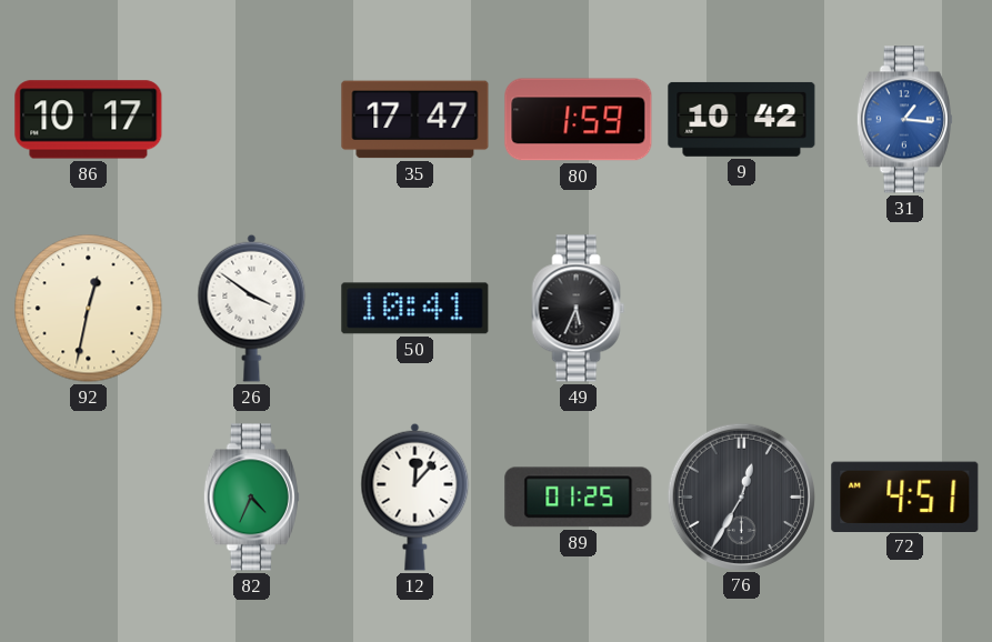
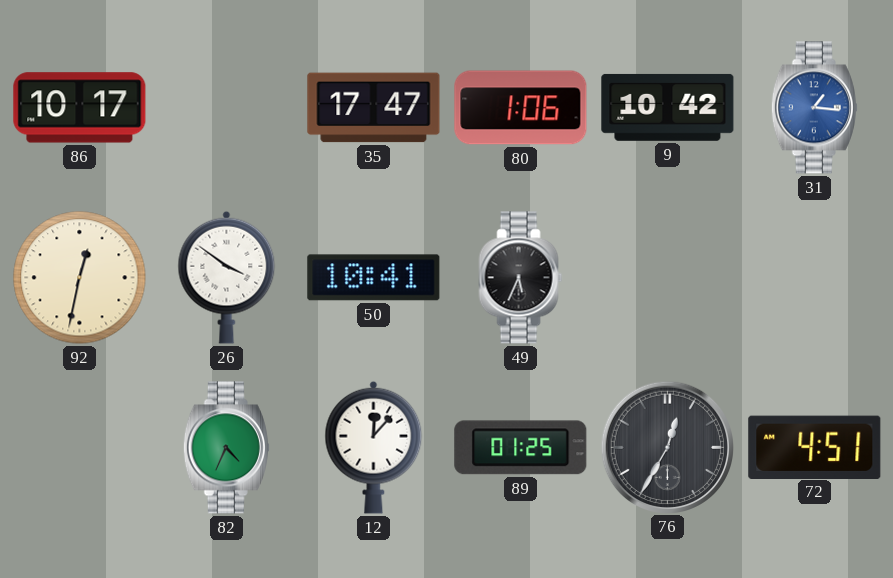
80: 1:59 -> 1:06
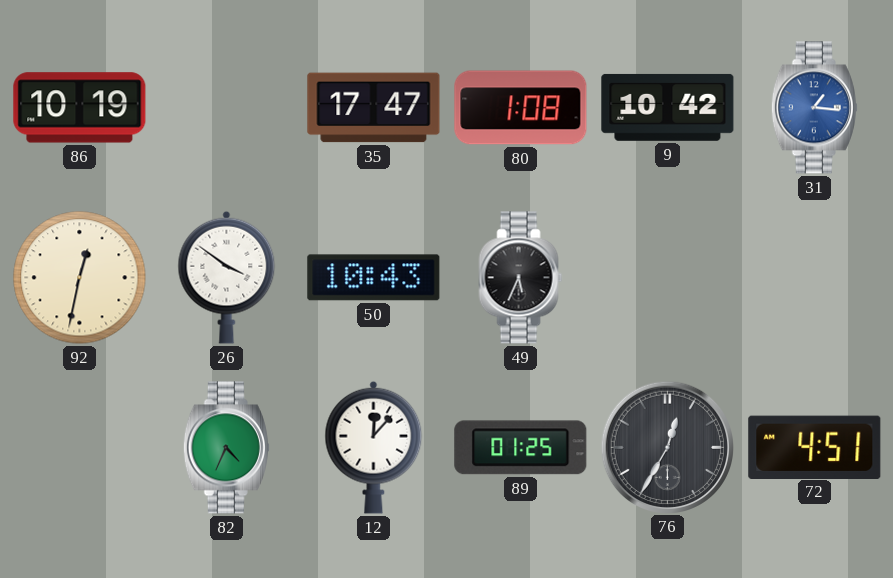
86: 10:17 -> 10:19
80: 1:06 -> 1:08
50: 10:41 -> 10:43
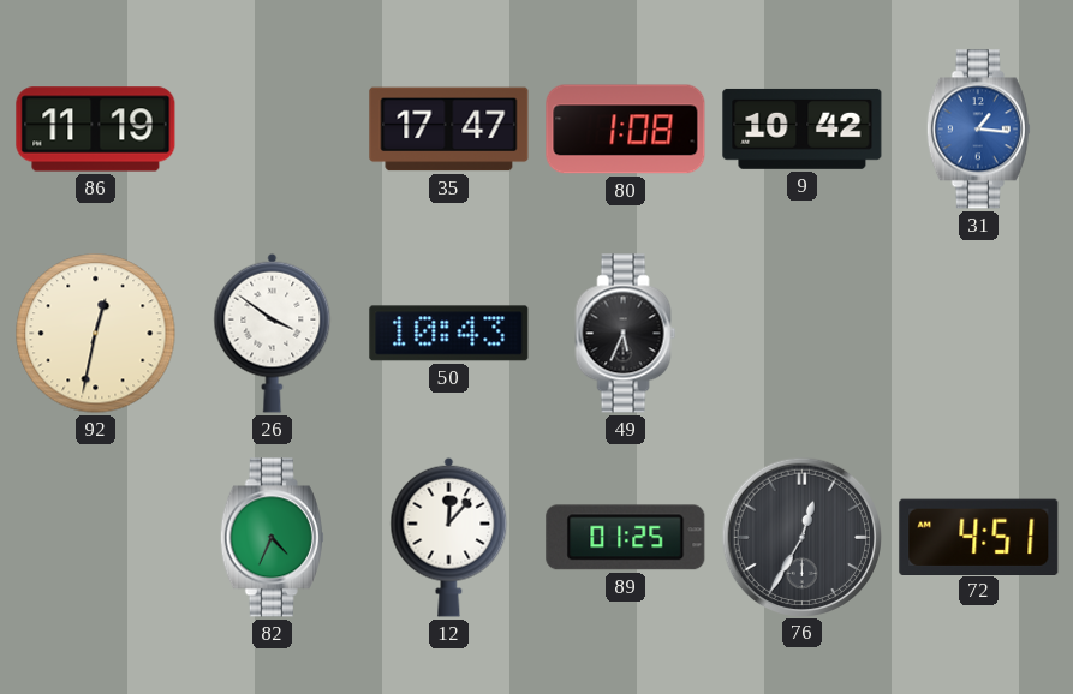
86: 10:19 -> 11:19
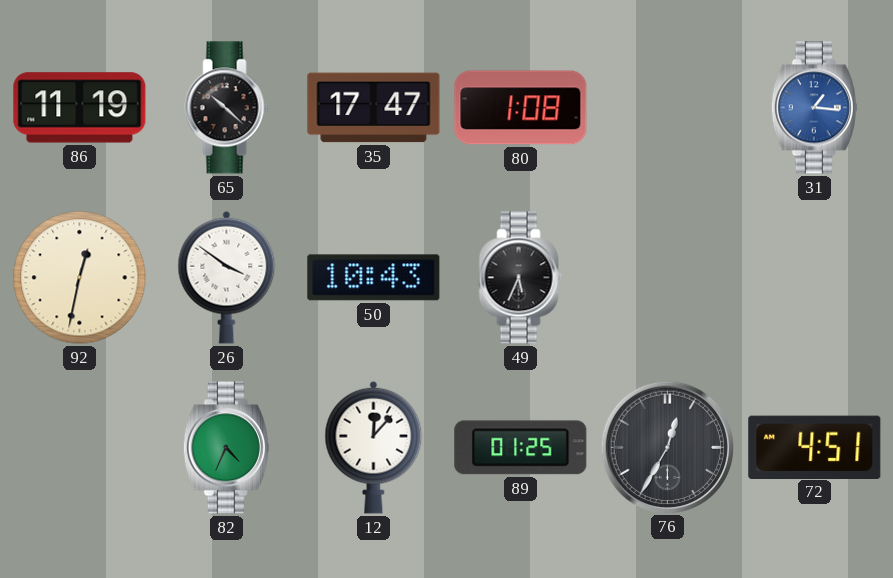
65: none -> 10:22
9: 10:42 -> none
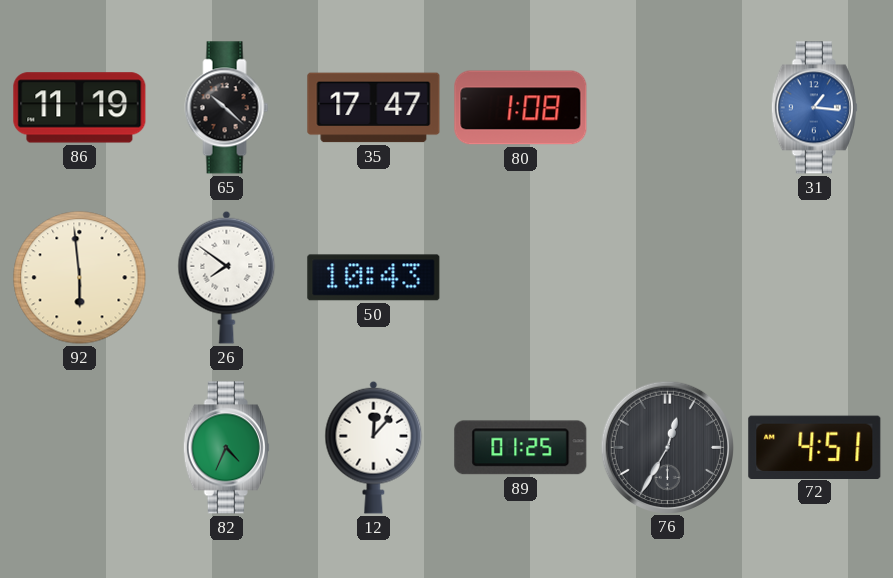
92: 12:32 -> 5:59
26: 3:51 -> 7:51
49: 5:34 -> none
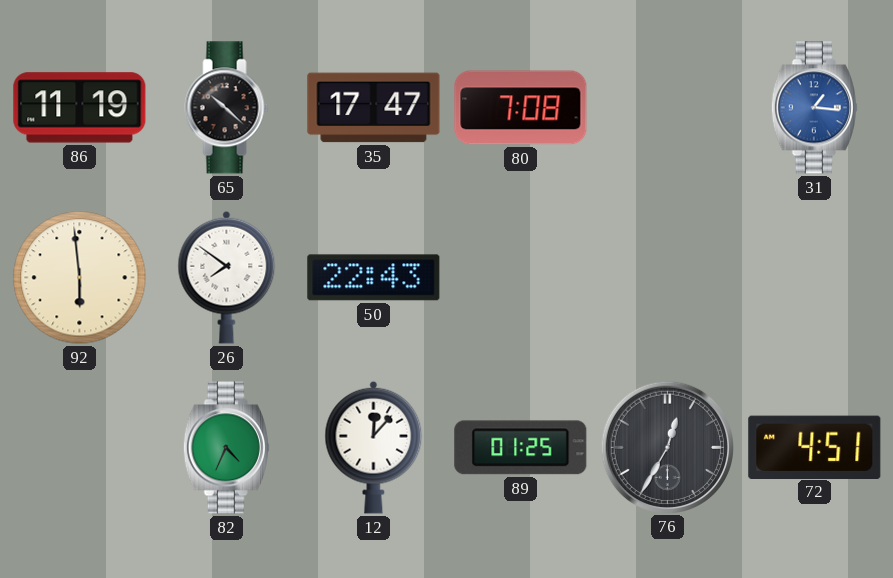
80: 1:08 -> 7:08
50: 10:43 -> 22:43
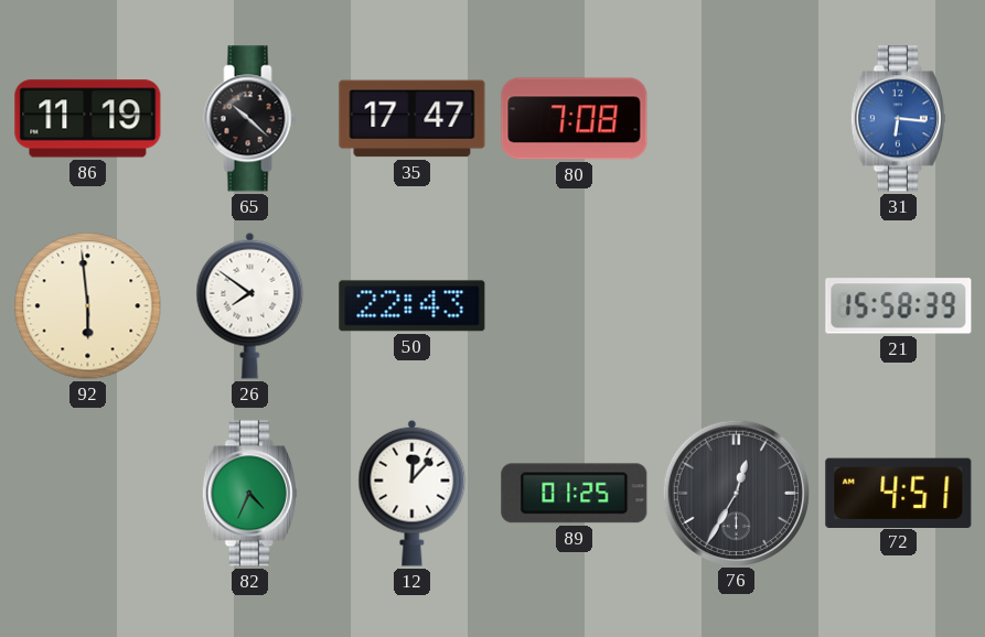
31: 1:16 -> 6:16
21: none -> 15:58
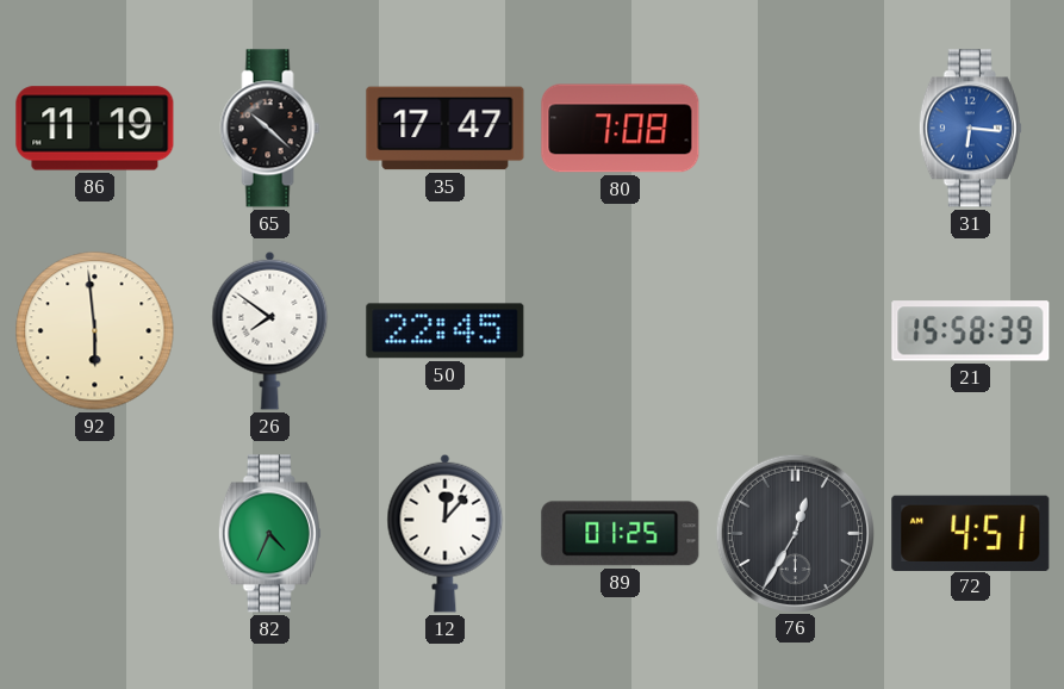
50: 22:43 -> 22:45
